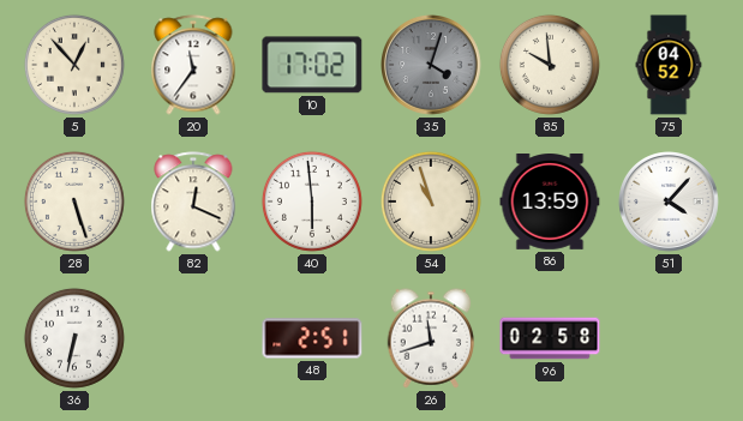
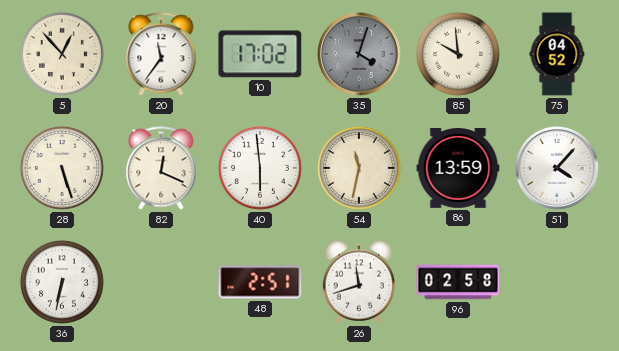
54: 10:57 -> 11:32
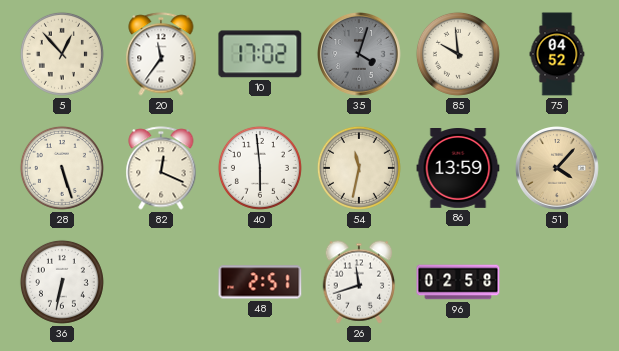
51 dial: white -> champagne
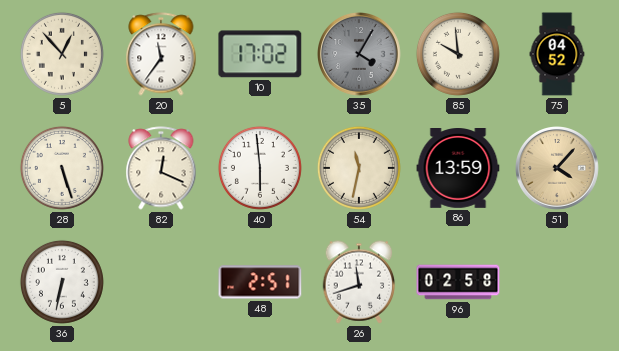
35: 4:03 -> 4:05
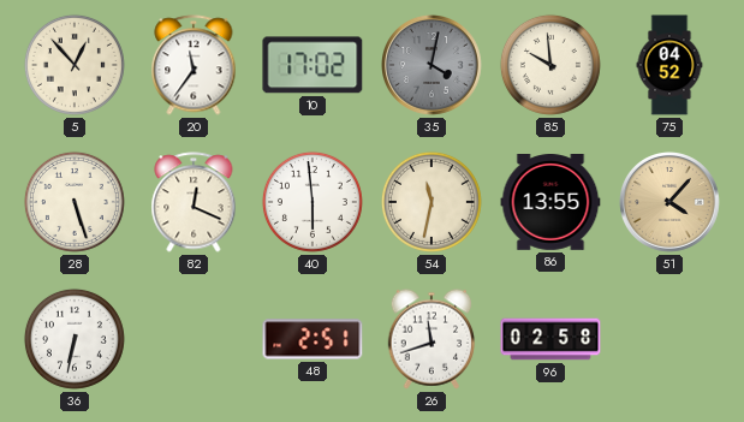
35: 4:05 -> 4:02
86: 13:59 -> 13:55
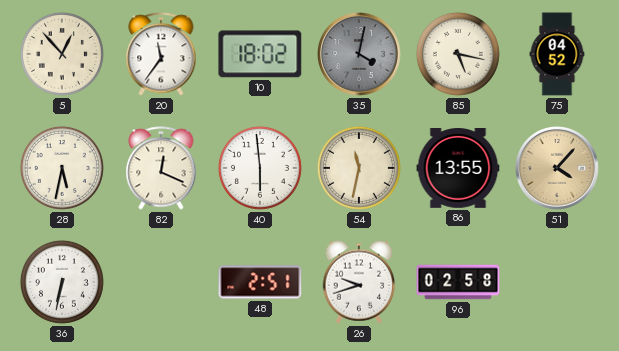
10: 17:02 -> 18:02
85: 9:59 -> 5:17
28: 5:27 -> 5:32
26: 11:42 -> 9:42
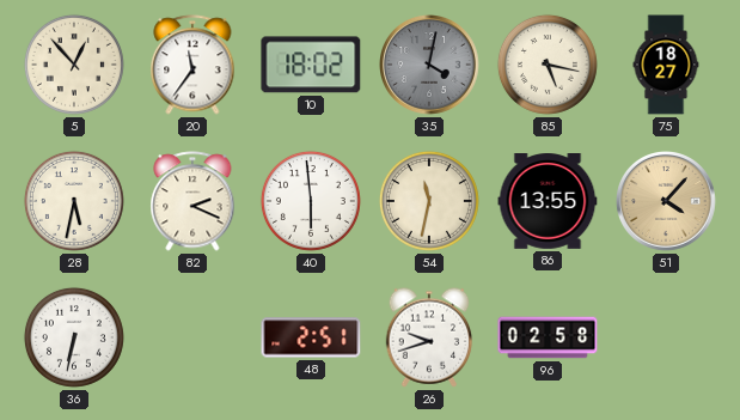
75: 04:52 -> 18:27
82: 12:19 -> 2:19
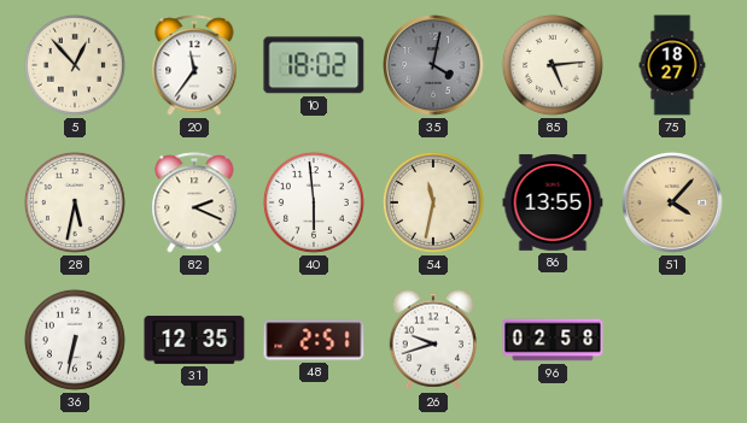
85: 5:17 -> 5:14
31: none -> 12:35
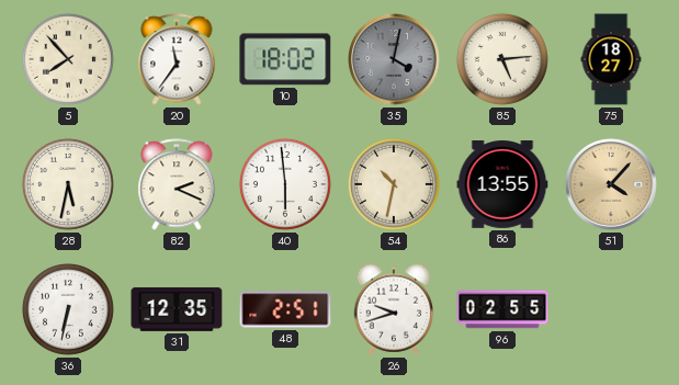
5: 12:53 -> 7:53
54: 11:32 -> 10:32
96: 02:58 -> 02:55
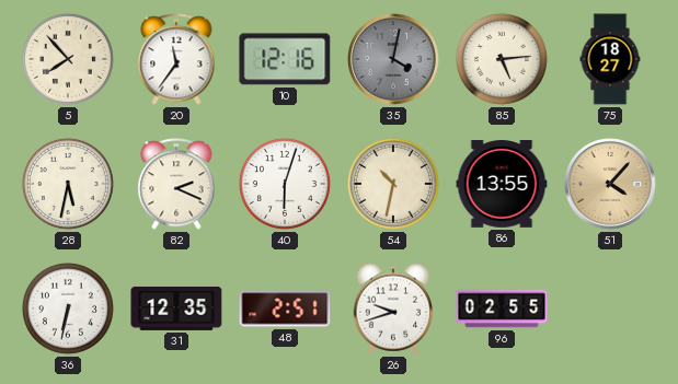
10: 18:02 -> 12:16
40: 5:59 -> 6:03
